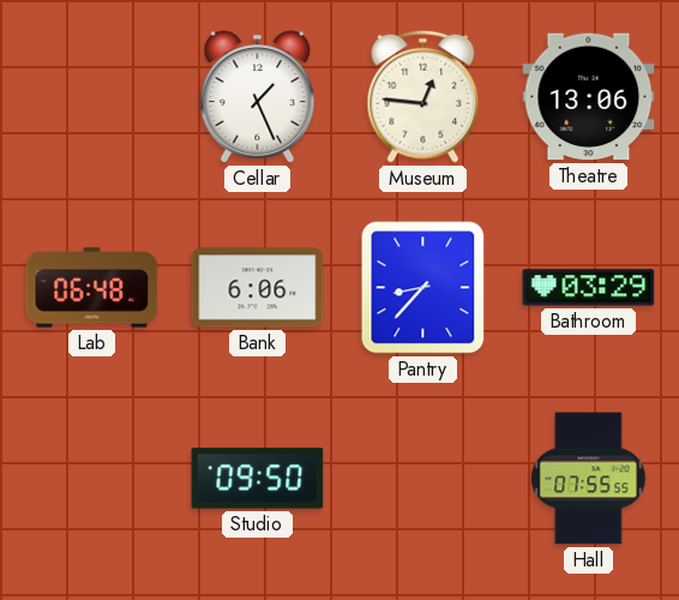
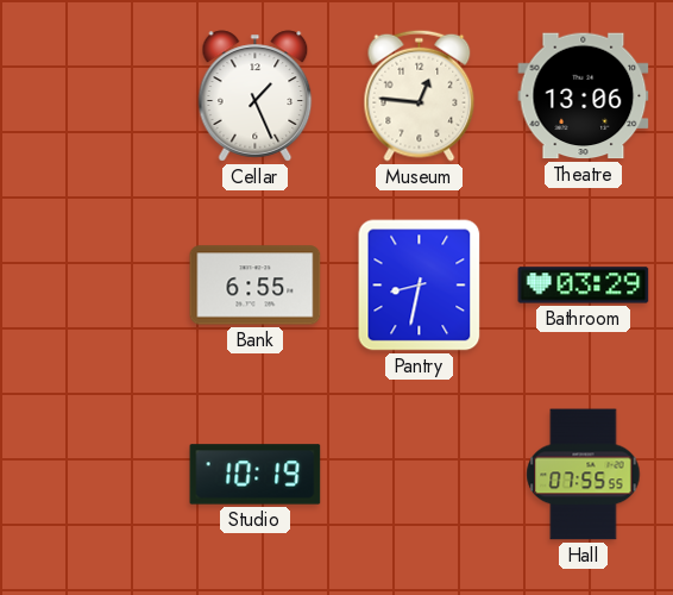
Lab: 06:48 -> none
Bank: 6:06 -> 6:55
Pantry: 8:37 -> 8:32
Studio: 09:50 -> 10:19
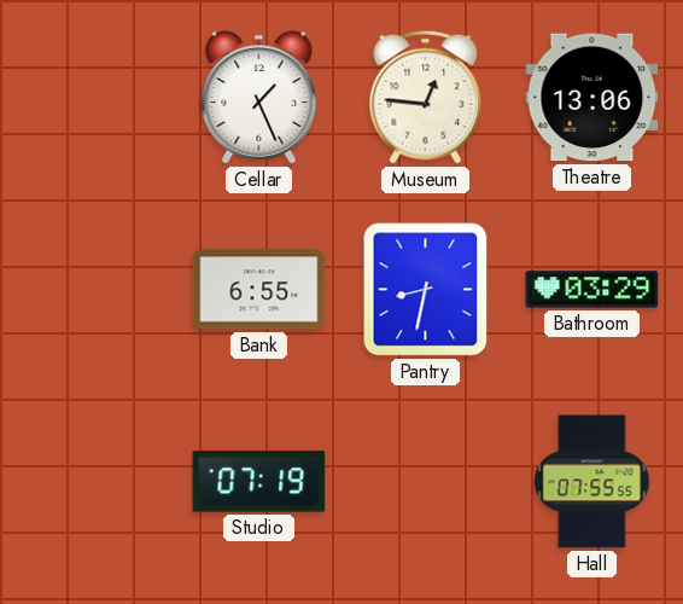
Studio: 10:19 -> 07:19
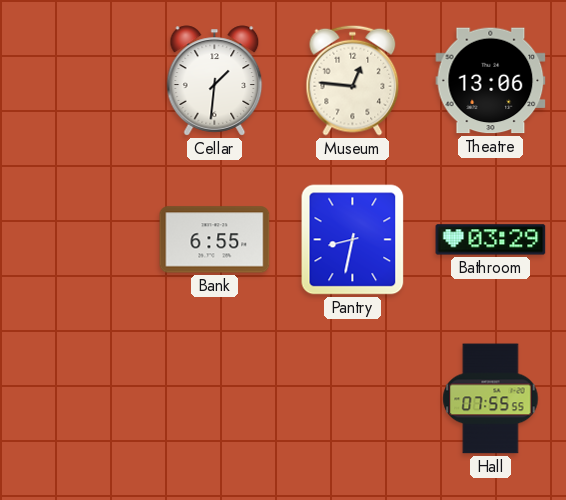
Cellar: 1:26 -> 1:31
Studio: 07:19 -> none
